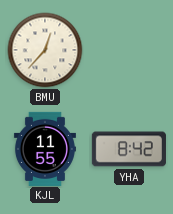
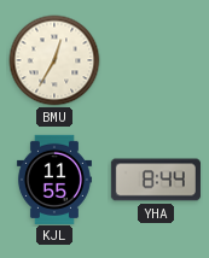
BMU: 12:37 -> 12:35
YHA: 8:42 -> 8:44
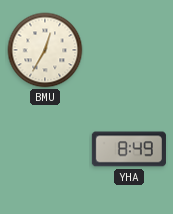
KJL: 11:55 -> none
YHA: 8:44 -> 8:49
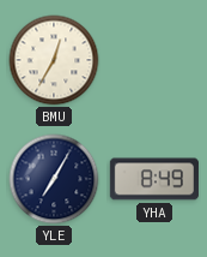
YLE: none -> 7:05
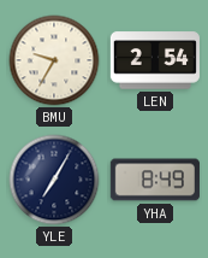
BMU: 12:35 -> 9:35
LEN: none -> 2:54
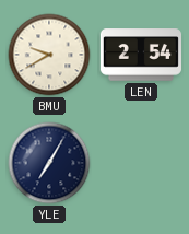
BMU: 9:35 -> 9:40
YHA: 8:49 -> none
